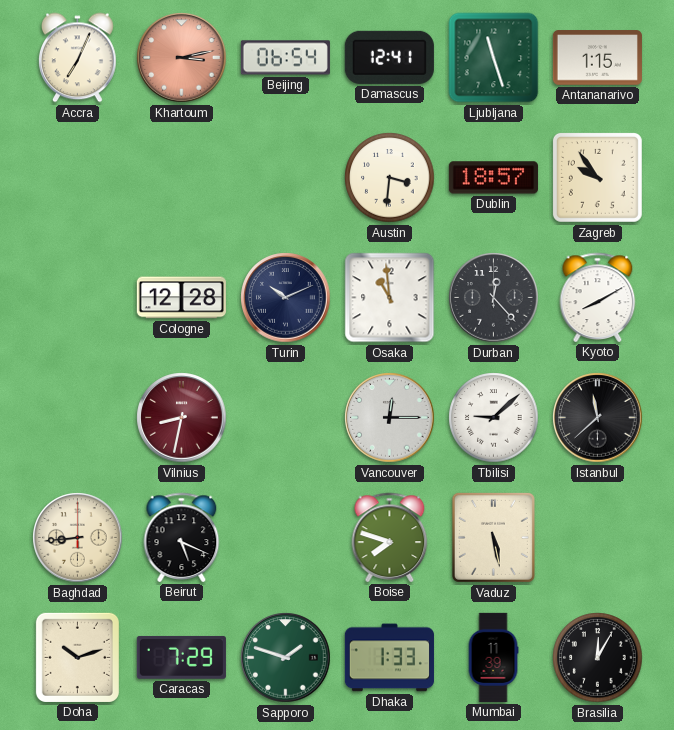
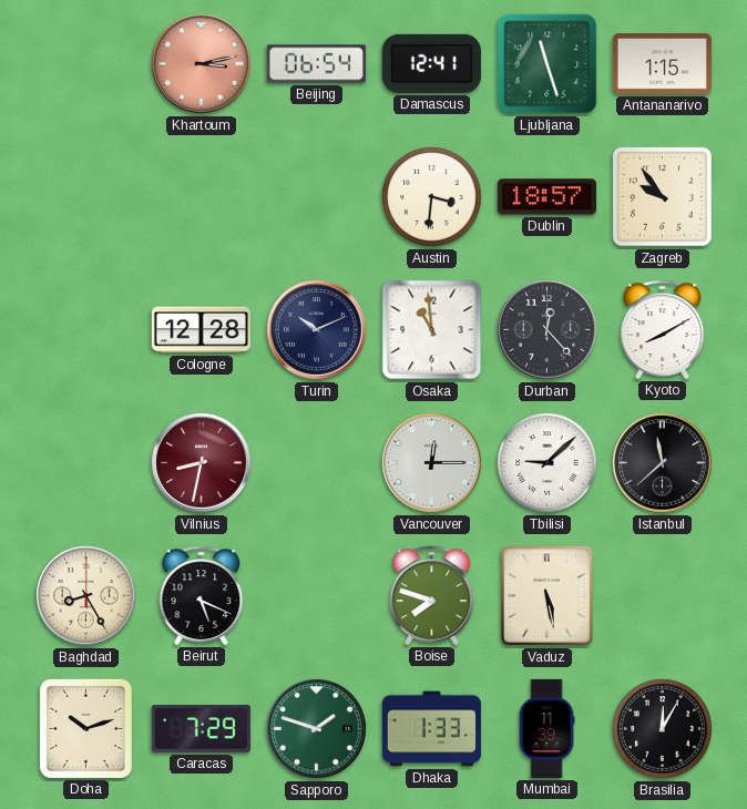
Accra: 7:04 -> none
Baghdad: 8:44 -> 8:25
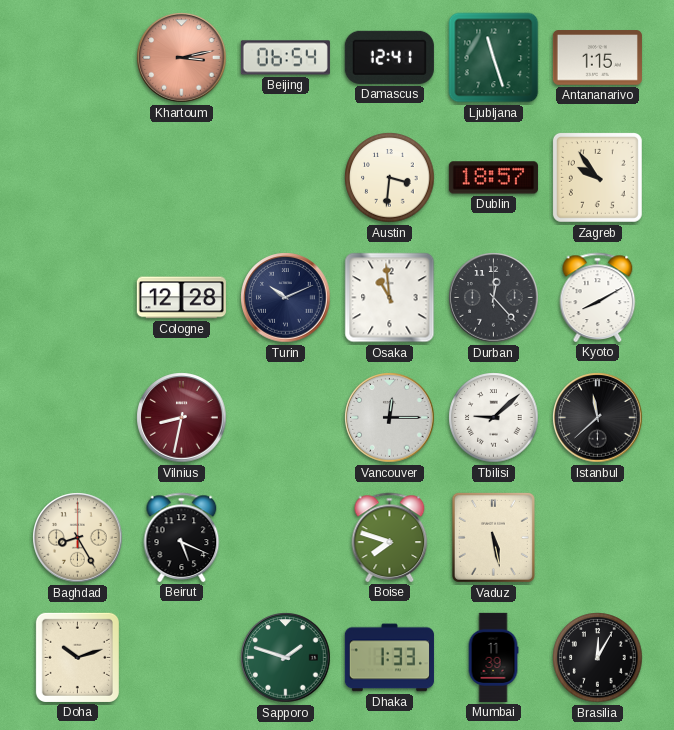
Caracas: 7:29 -> none
